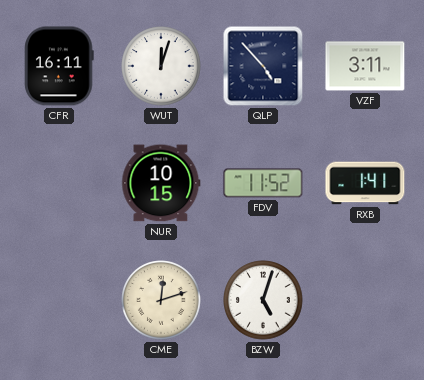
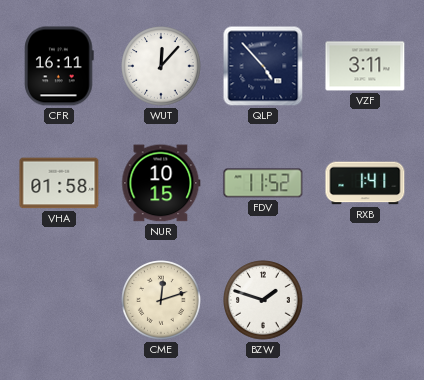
WUT: 12:03 -> 12:07
VHA: none -> 01:58
BZW: 5:03 -> 1:48
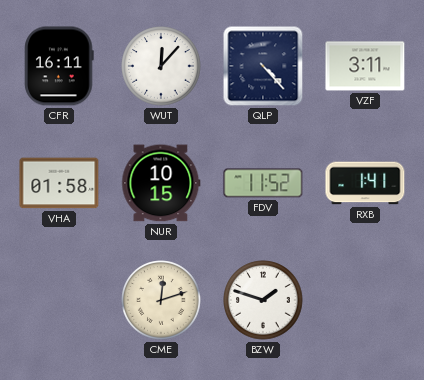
QLP: 4:53 -> 4:23
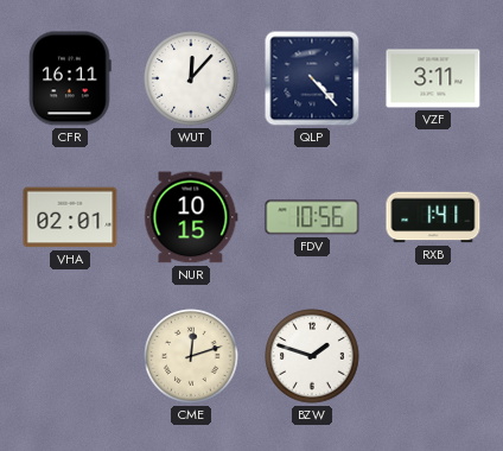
VHA: 01:58 -> 02:01
FDV: 11:52 -> 10:56
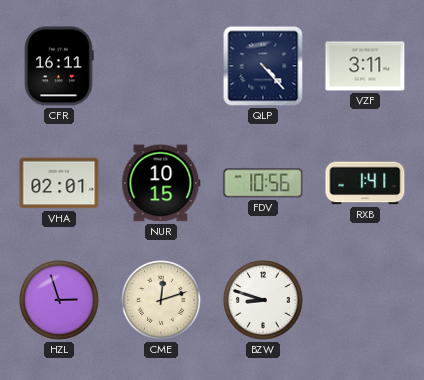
WUT: 12:07 -> none
HZL: none -> 2:57
BZW: 1:48 -> 8:48
